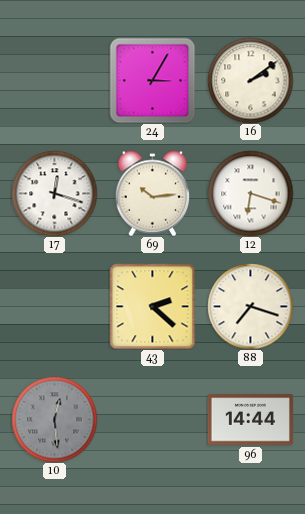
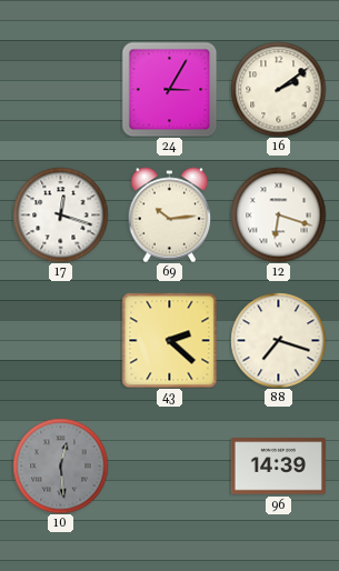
96: 14:44 -> 14:39
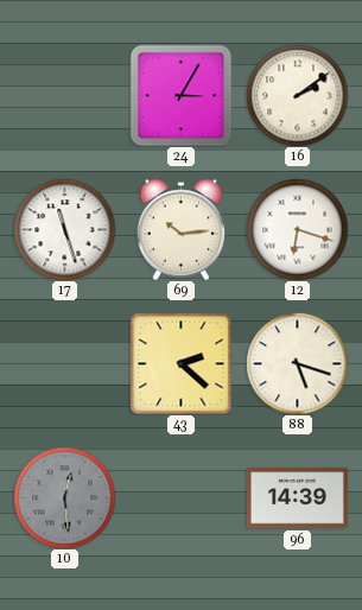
17: 12:18 -> 11:27
88: 7:18 -> 5:18
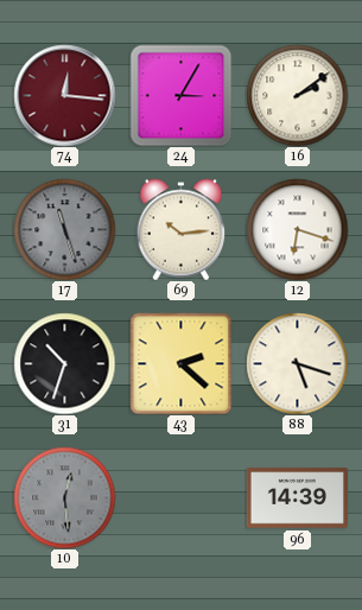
74: none -> 12:16
17 dial: white -> grey
31: none -> 10:33
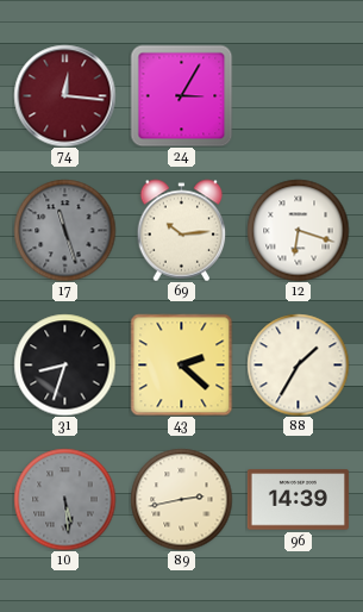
16: 2:09 -> none
31: 10:33 -> 8:33
88: 5:18 -> 1:35
10: 12:29 -> 5:29
89: none -> 2:43
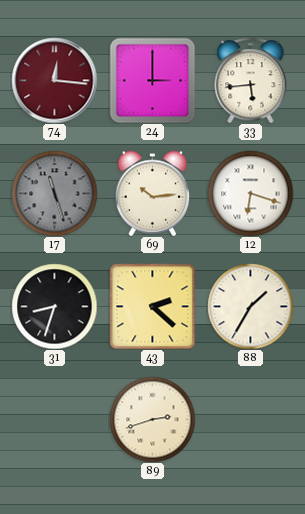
24: 3:05 -> 3:00
33: none -> 5:44
10: 5:29 -> none
89: 2:43 -> 2:42
96: 14:39 -> none
